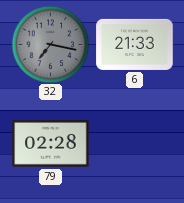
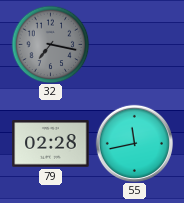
6: 21:33 -> none
55: none -> 11:43
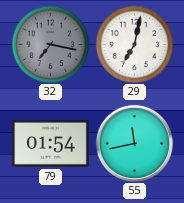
29: none -> 7:02
79: 02:28 -> 01:54
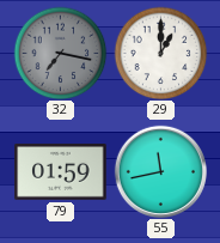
29: 7:02 -> 1:00
79: 01:54 -> 01:59
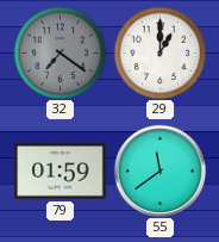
32: 7:17 -> 7:21
55: 11:43 -> 11:39
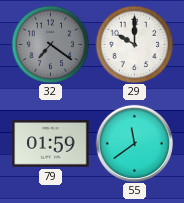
29: 1:00 -> 10:00
